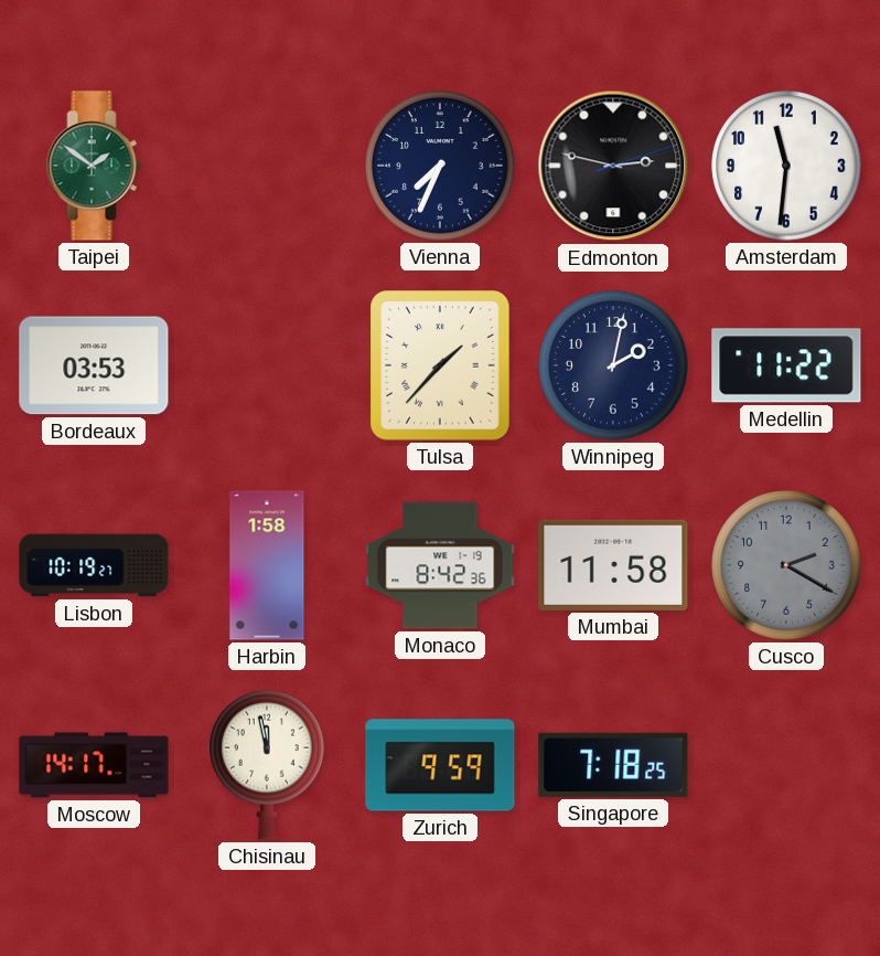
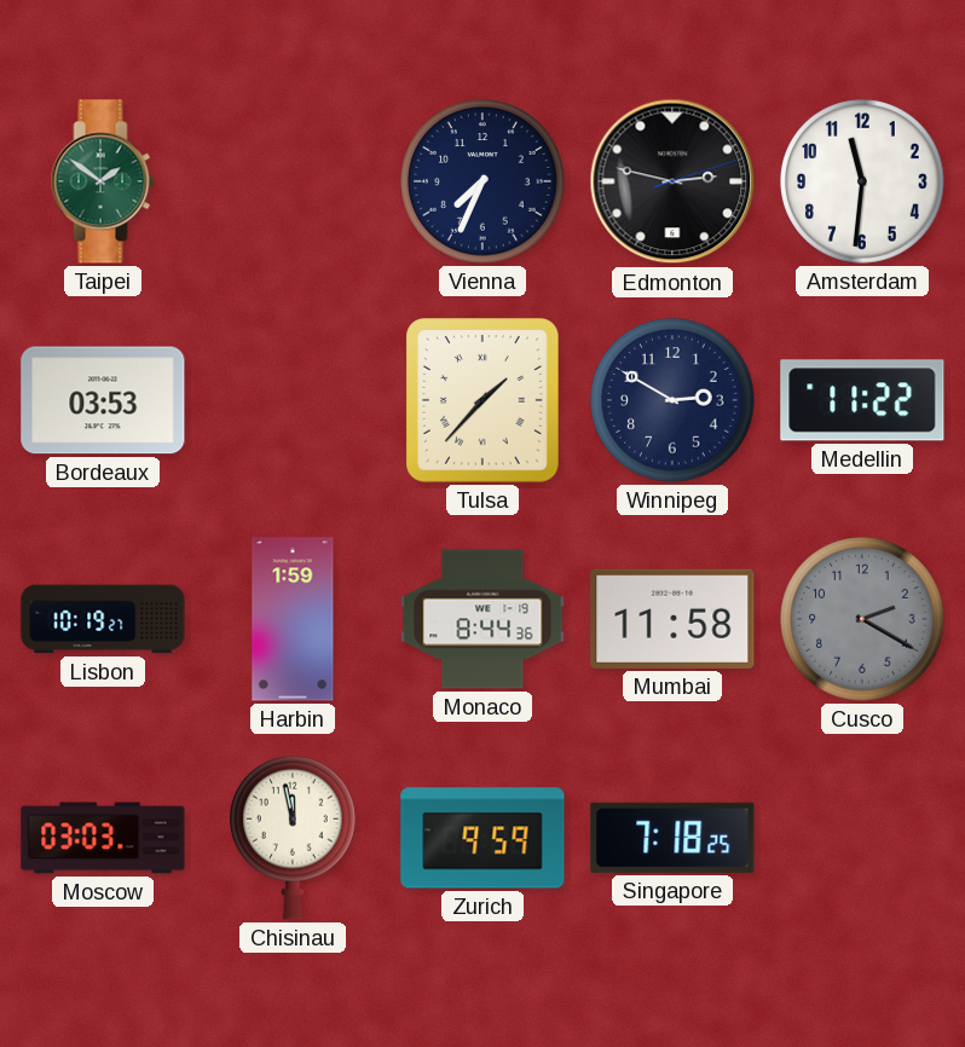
Winnipeg: 2:02 -> 2:50
Harbin: 1:58 -> 1:59
Monaco: 8:42 -> 8:44
Moscow: 14:17 -> 03:03
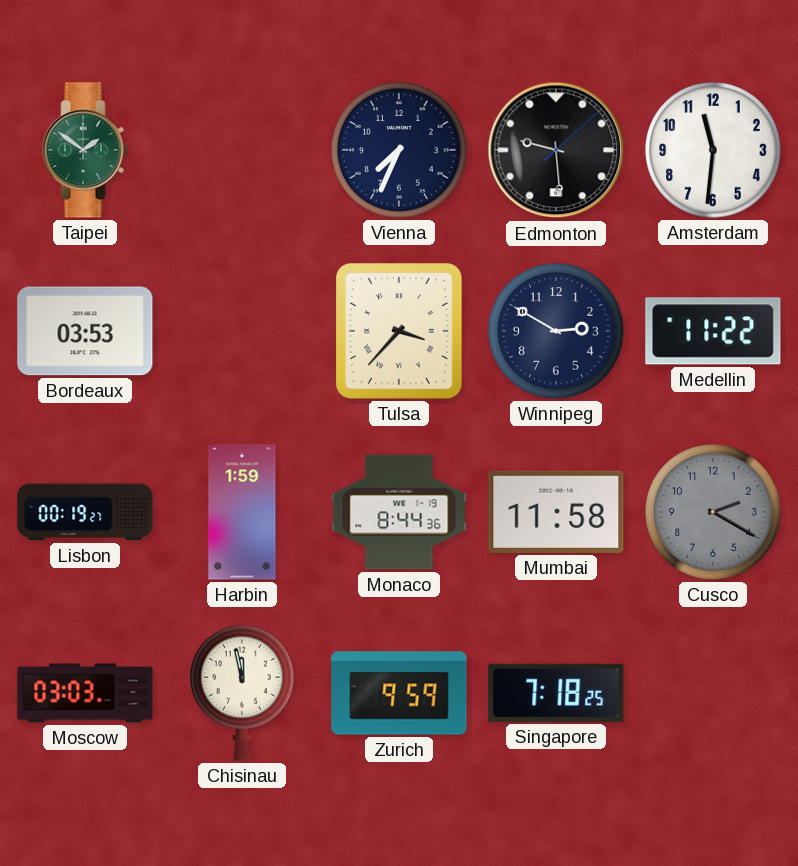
Edmonton: 2:47 -> 9:29
Tulsa: 1:37 -> 3:37
Lisbon: 10:19 -> 00:19
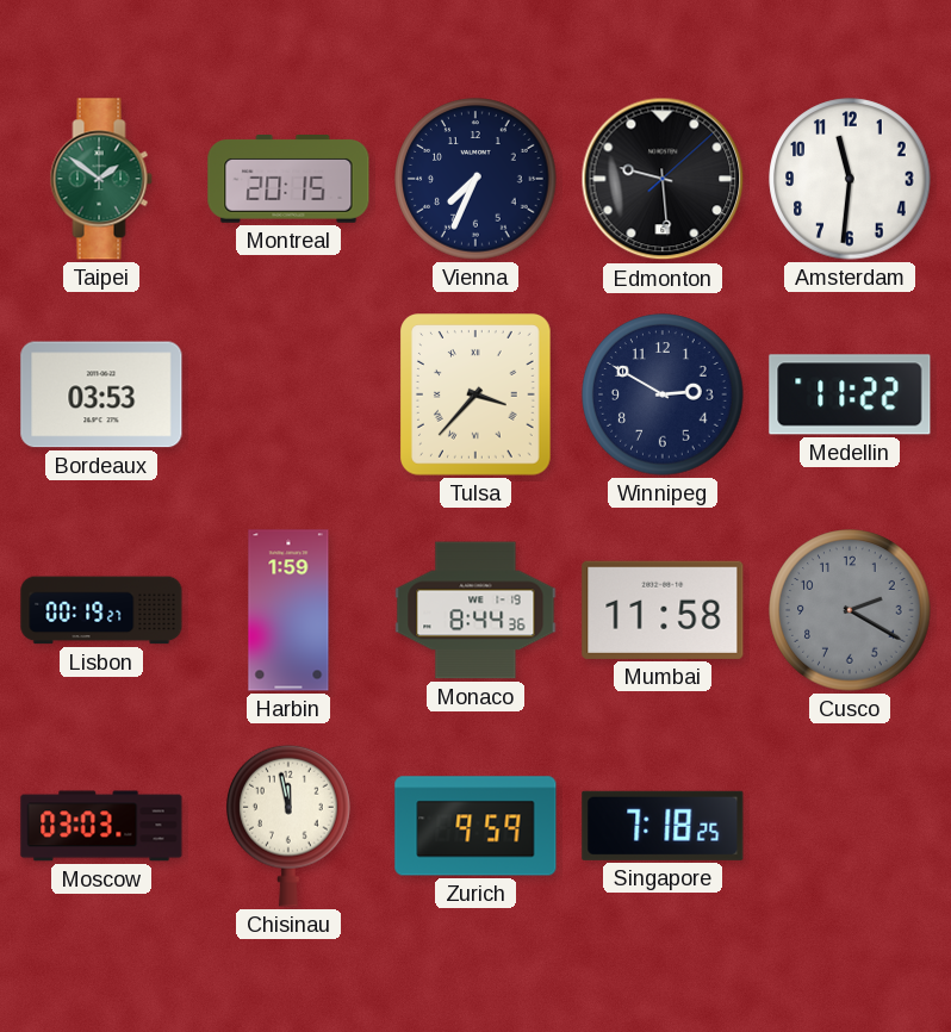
Montreal: none -> 20:15
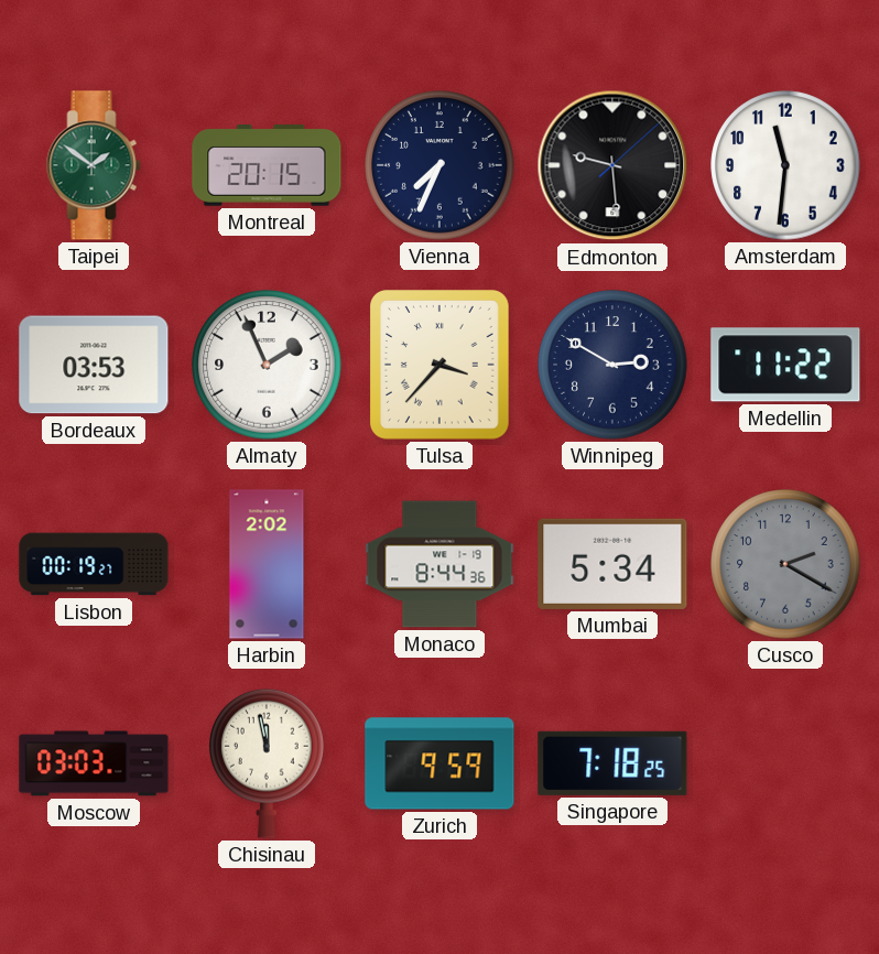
Almaty: none -> 1:56
Harbin: 1:59 -> 2:02
Mumbai: 11:58 -> 5:34
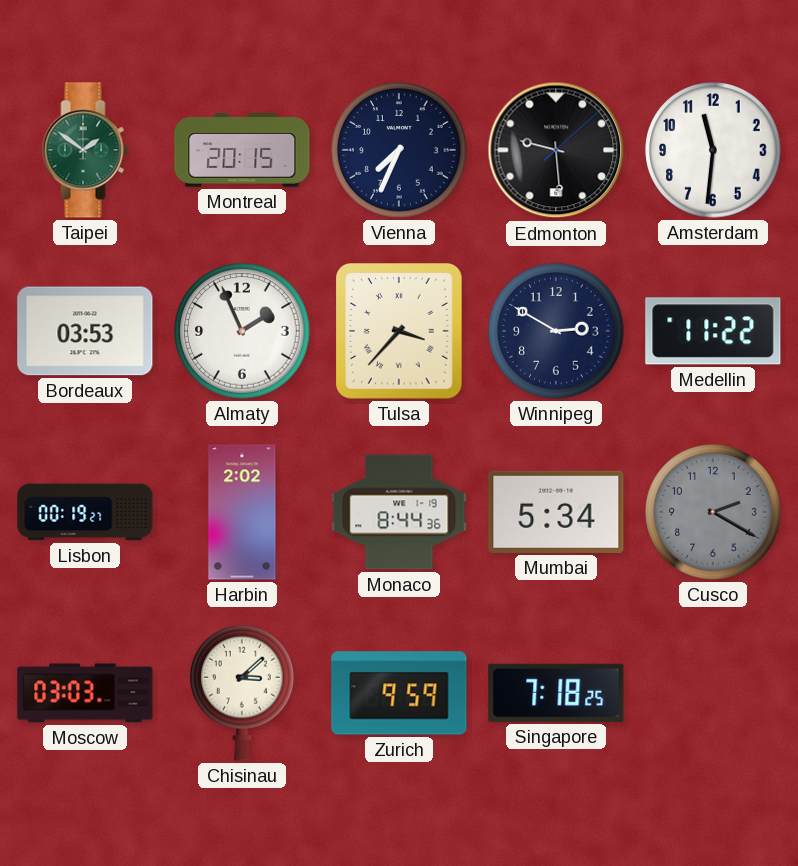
Chisinau: 11:58 -> 3:08
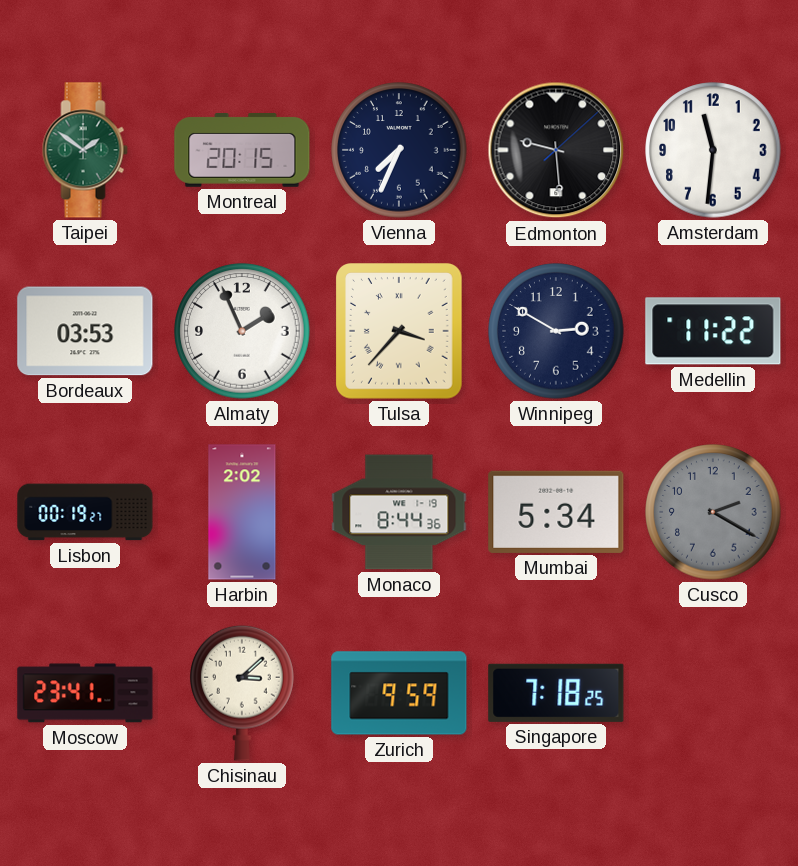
Moscow: 03:03 -> 23:41
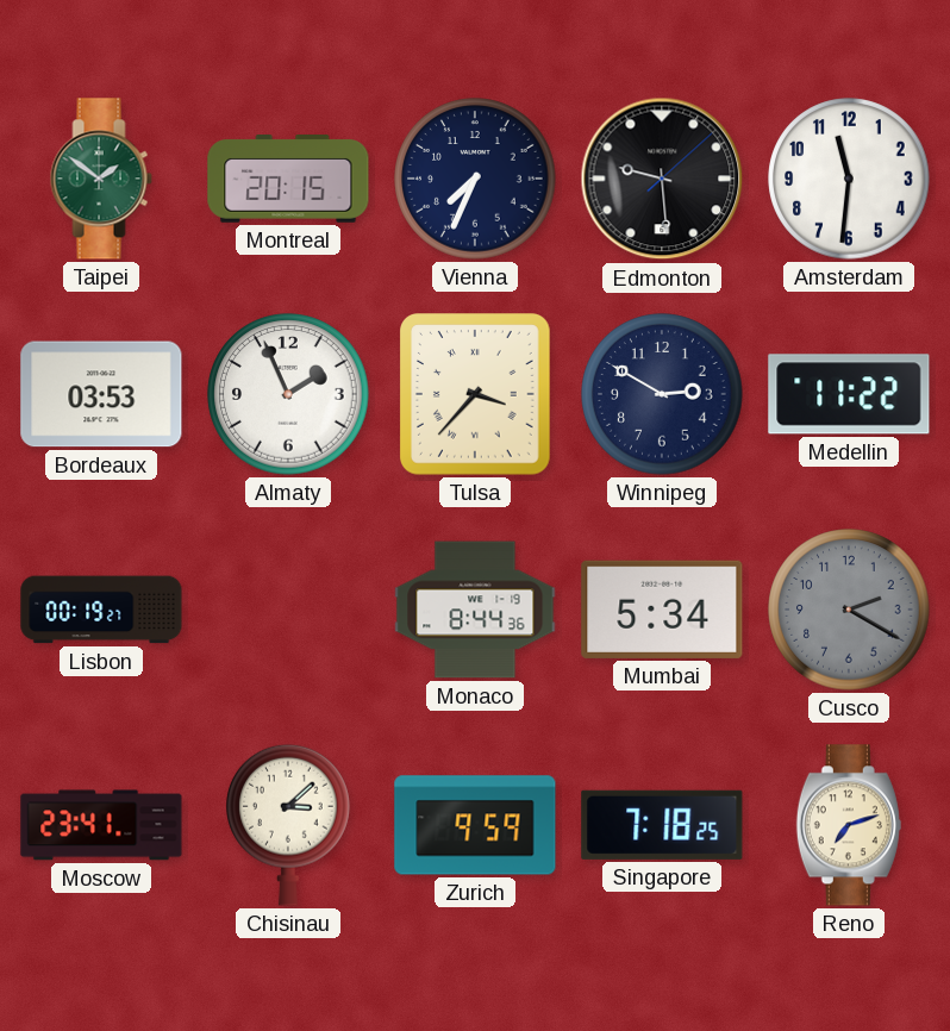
Harbin: 2:02 -> none
Reno: none -> 7:12
